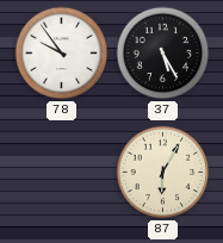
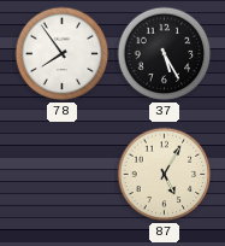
78: 9:54 -> 7:54
87: 6:05 -> 5:05
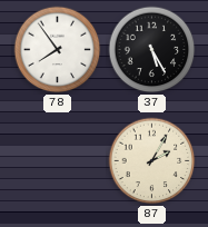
87: 5:05 -> 2:05
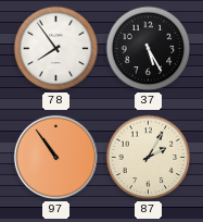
97: none -> 10:54
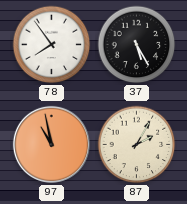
97: 10:54 -> 10:58
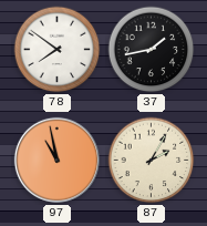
78: 7:54 -> 7:51
37: 5:25 -> 1:43
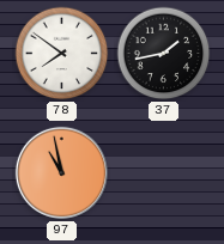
87: 2:05 -> none
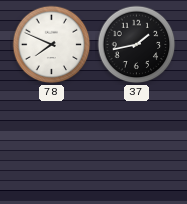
78: 7:51 -> 7:49
97: 10:58 -> none
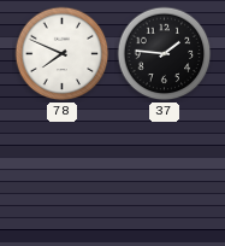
37: 1:43 -> 1:46
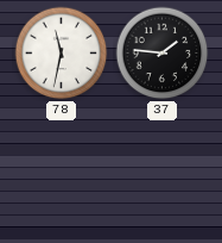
78: 7:49 -> 11:32
